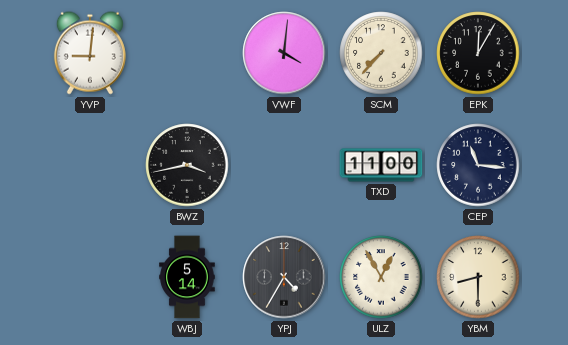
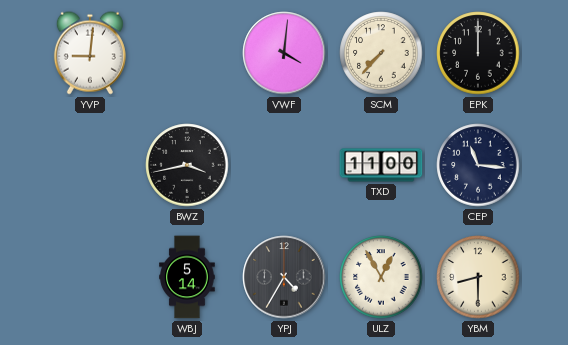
EPK: 12:05 -> 12:00
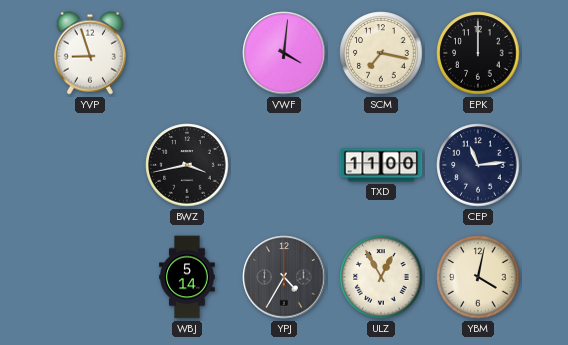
YVP: 9:01 -> 8:57
SCM: 7:37 -> 7:17
CEP: 11:16 -> 11:14
YBM: 8:30 -> 4:02
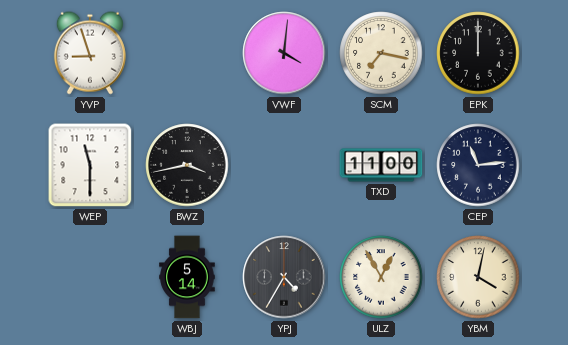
WEP: none -> 11:30
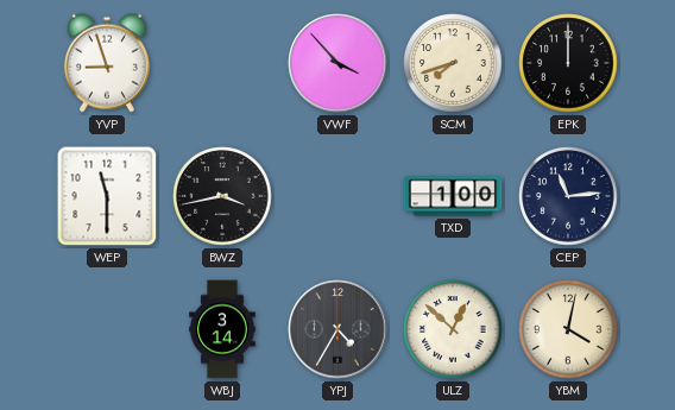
VWF: 4:01 -> 3:53
SCM: 7:17 -> 7:42
TXD: 11:00 -> 1:00
WBJ: 5:14 -> 3:14
ULZ: 12:55 -> 12:52
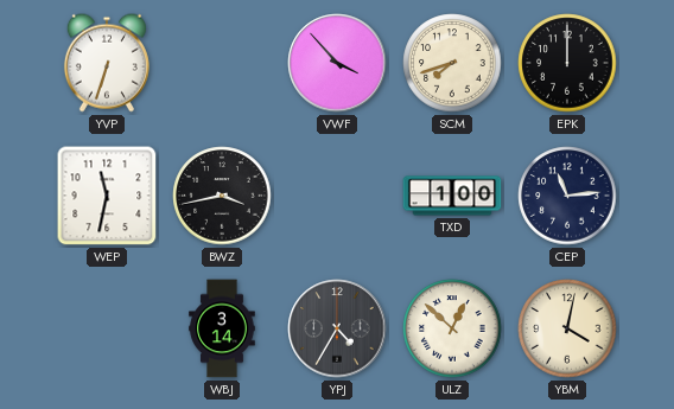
YVP: 8:57 -> 6:33
WEP: 11:30 -> 11:32
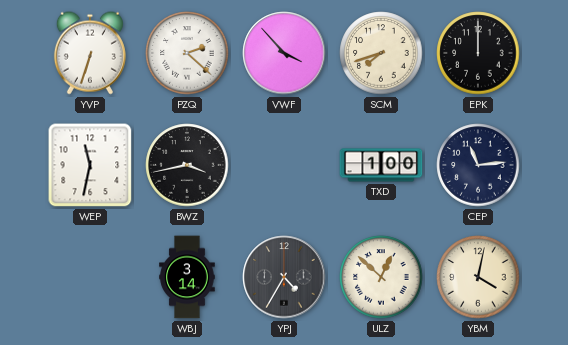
PZQ: none -> 2:22
